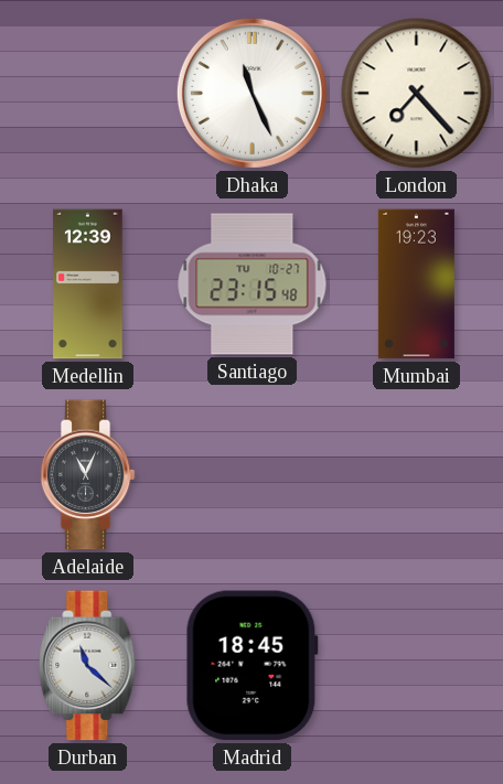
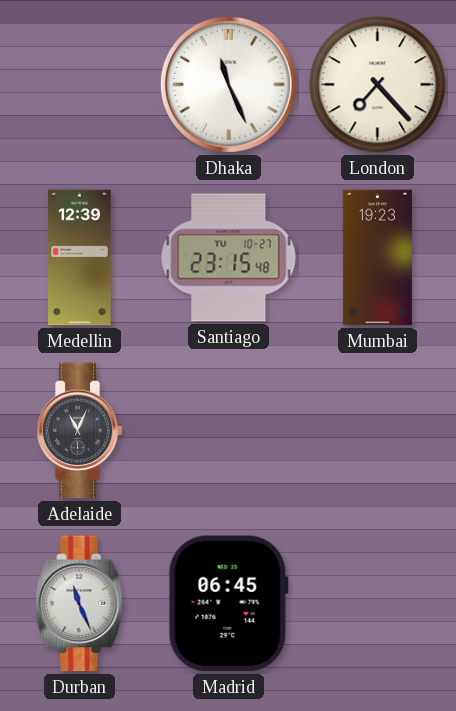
Durban: 11:22 -> 11:26
Madrid: 18:45 -> 06:45
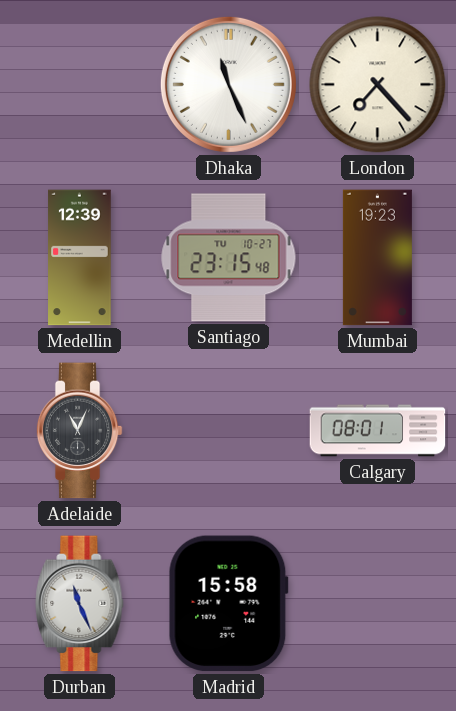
Calgary: none -> 08:01
Madrid: 06:45 -> 15:58
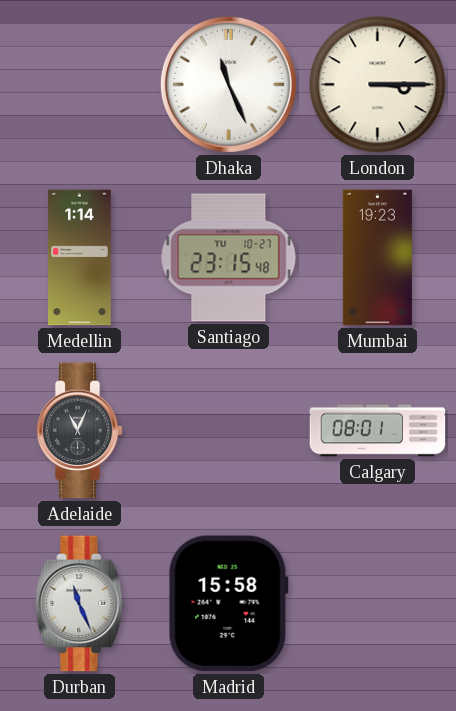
London: 7:23 -> 3:15
Medellin: 12:39 -> 1:14
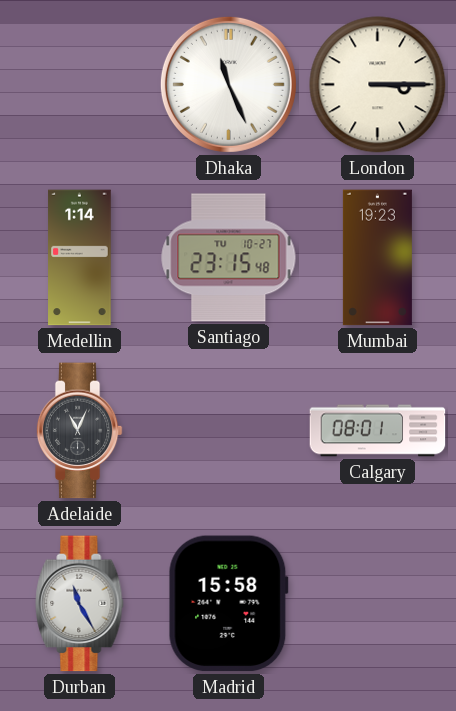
Durban: 11:26 -> 11:25
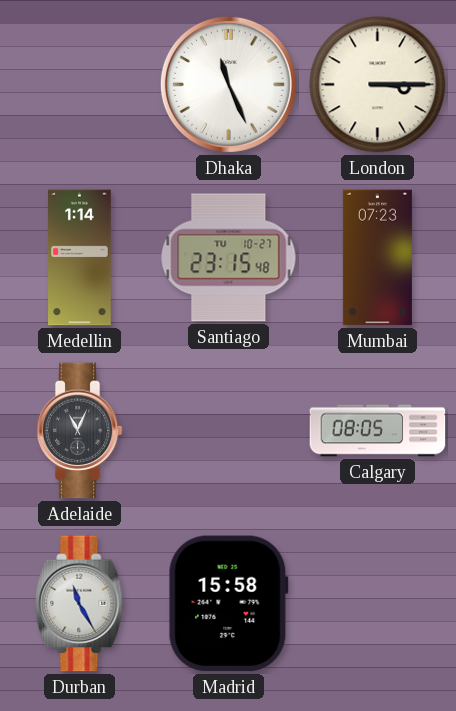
Mumbai: 19:23 -> 07:23
Calgary: 08:01 -> 08:05
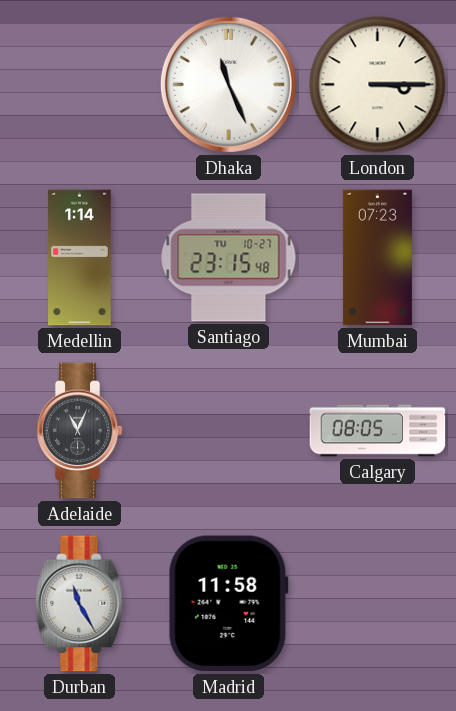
Madrid: 15:58 -> 11:58
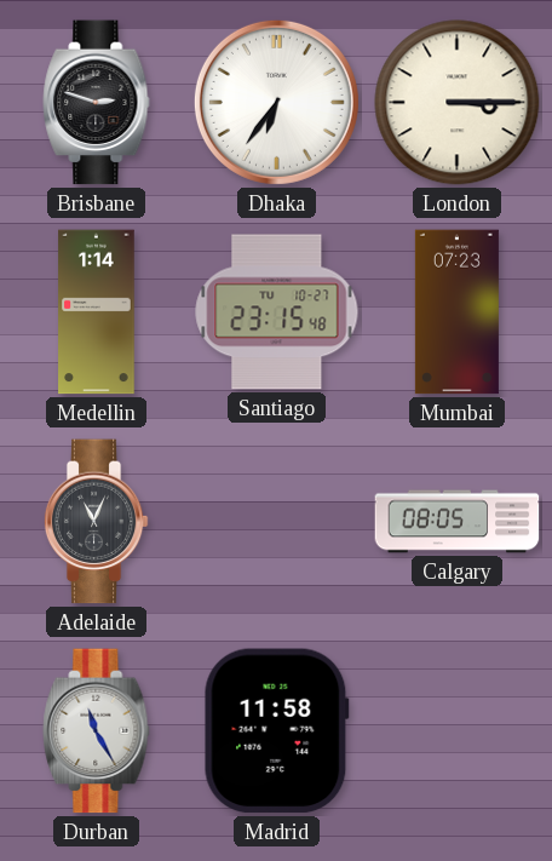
Brisbane: none -> 2:48
Dhaka: 11:26 -> 6:36
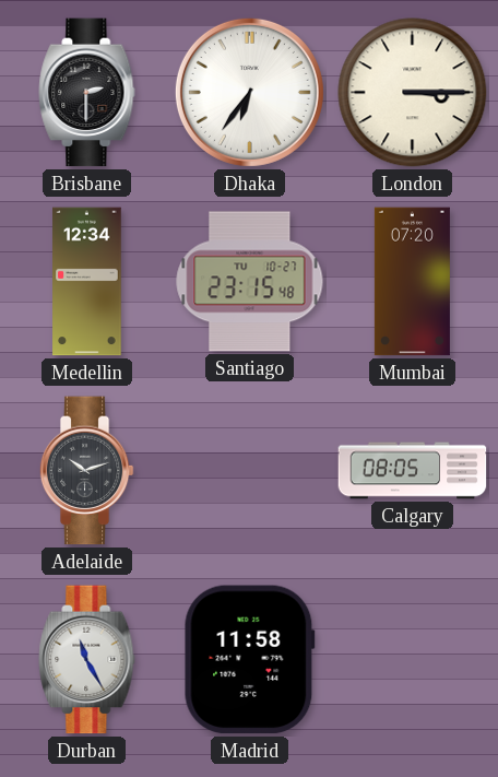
Brisbane: 2:48 -> 2:30
Medellin: 1:14 -> 12:34
Mumbai: 07:23 -> 07:20
Adelaide: 11:04 -> 10:12
